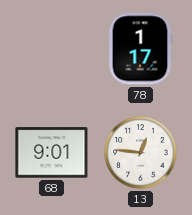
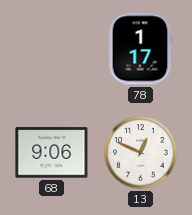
68: 9:01 -> 9:06
13: 12:46 -> 12:49
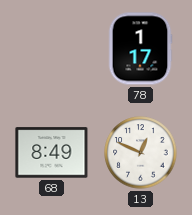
68: 9:06 -> 8:49
